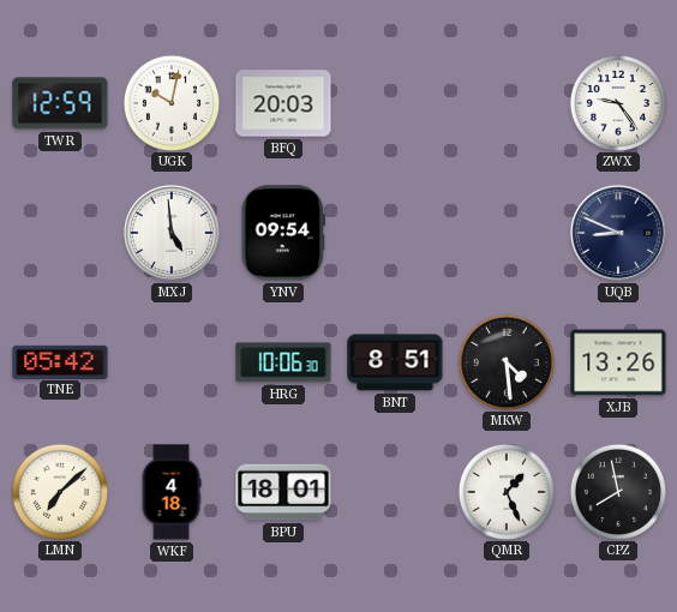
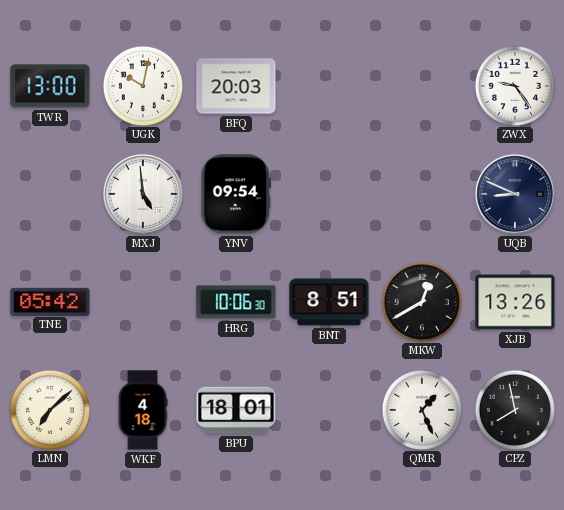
TWR: 12:59 -> 13:00
MKW: 4:29 -> 12:40
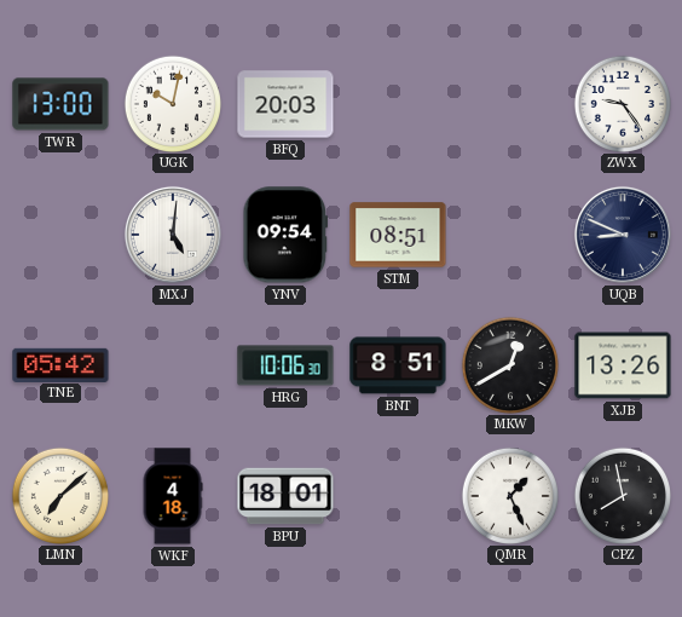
MXJ: 4:59 -> 5:01
STM: none -> 08:51
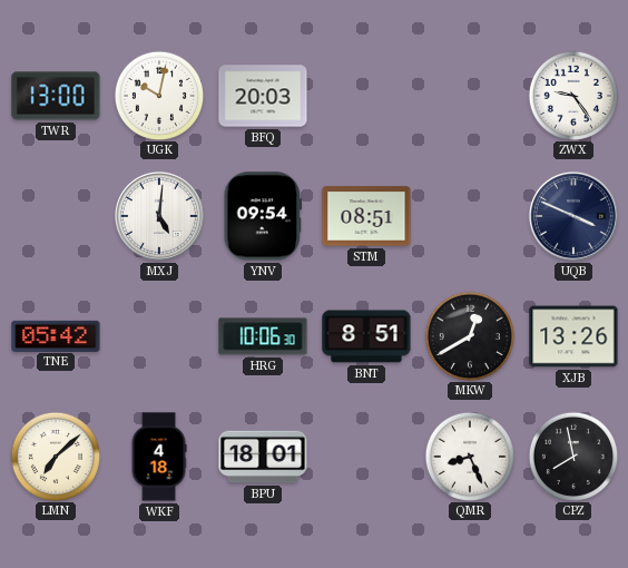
UQB: 8:49 -> 3:49
QMR: 1:26 -> 8:26
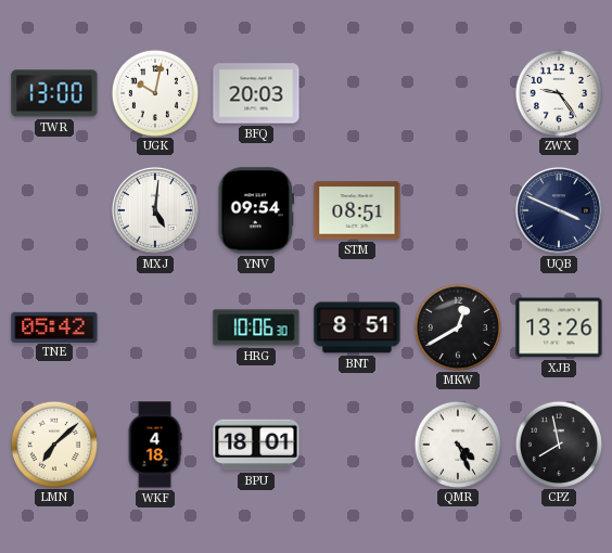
QMR: 8:26 -> 4:26
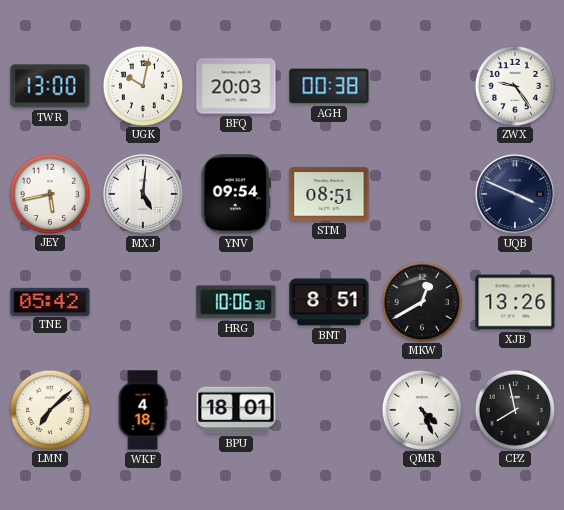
AGH: none -> 00:38
JEY: none -> 5:43
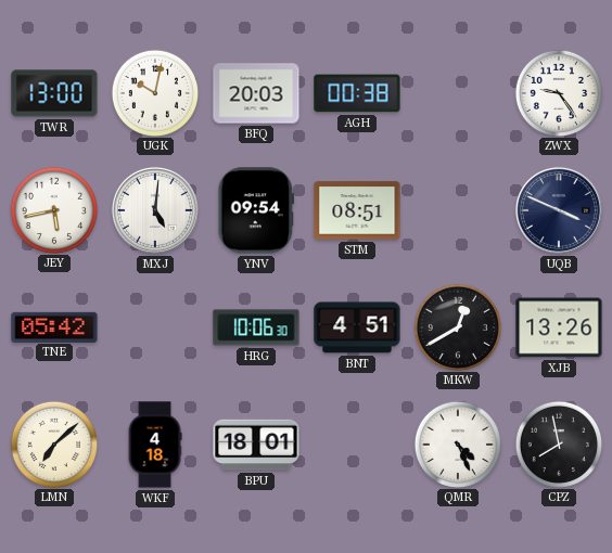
BNT: 8:51 -> 4:51
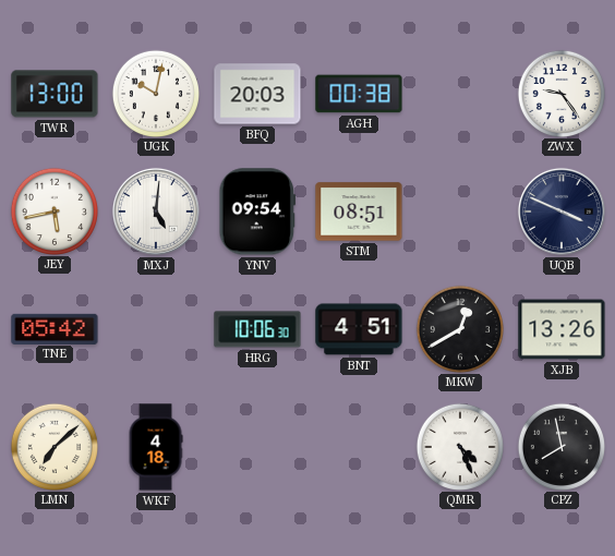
BPU: 18:01 -> none
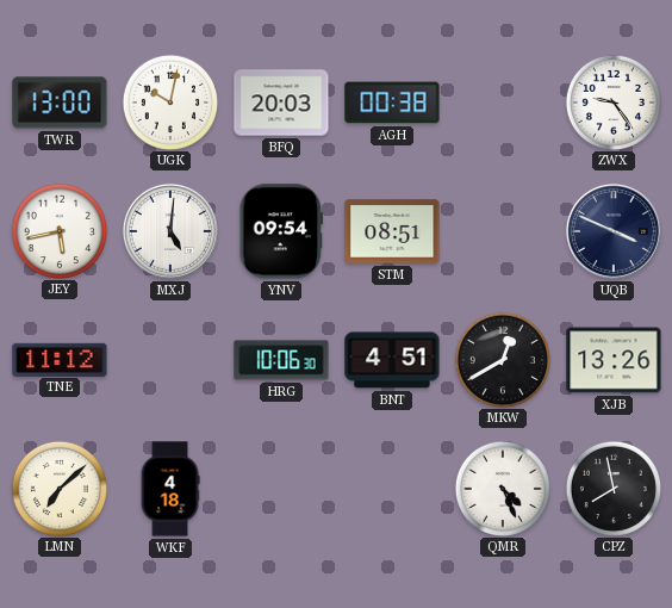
TNE: 05:42 -> 11:12
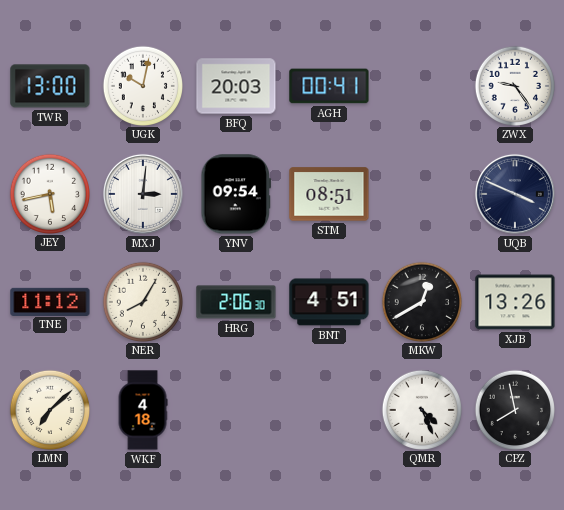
AGH: 00:38 -> 00:41
MXJ: 5:01 -> 3:01
NER: none -> 8:05
HRG: 10:06 -> 2:06
